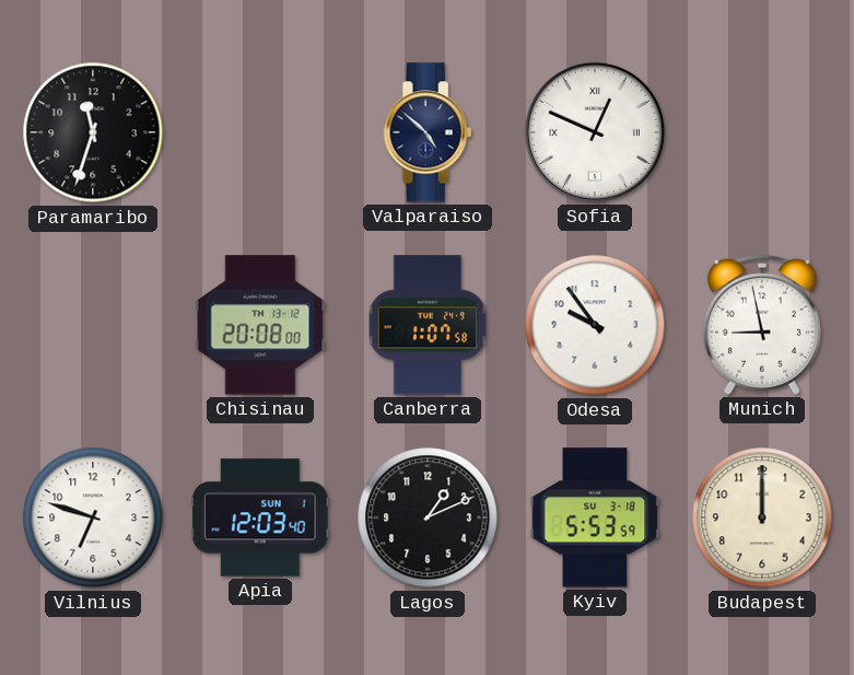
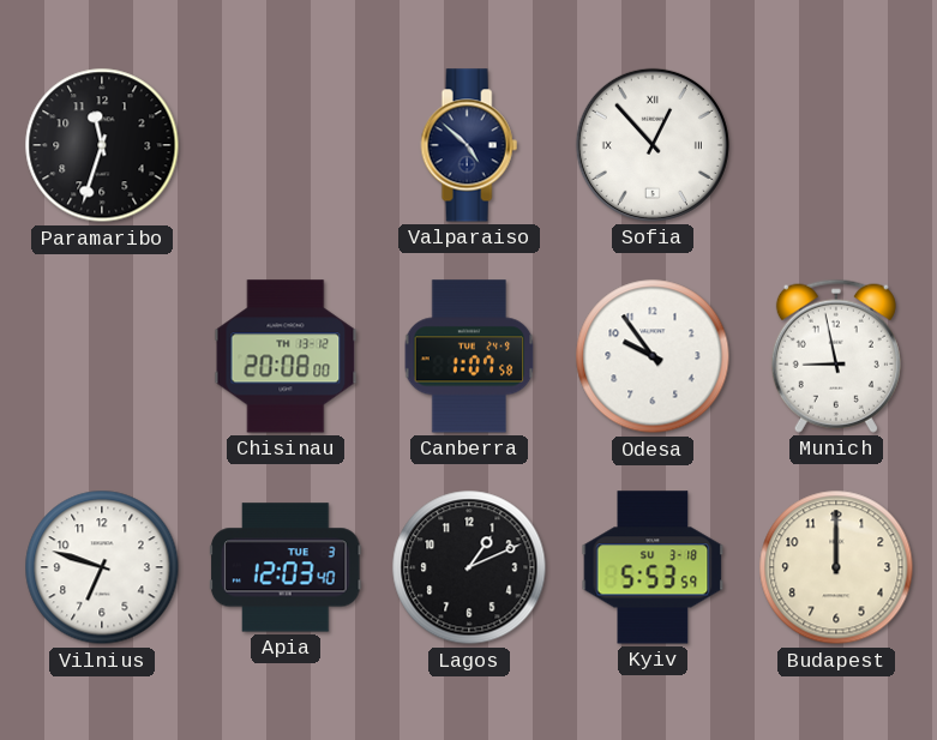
Sofia: 12:49 -> 12:53
Apia date: SUN 1 -> TUE 3
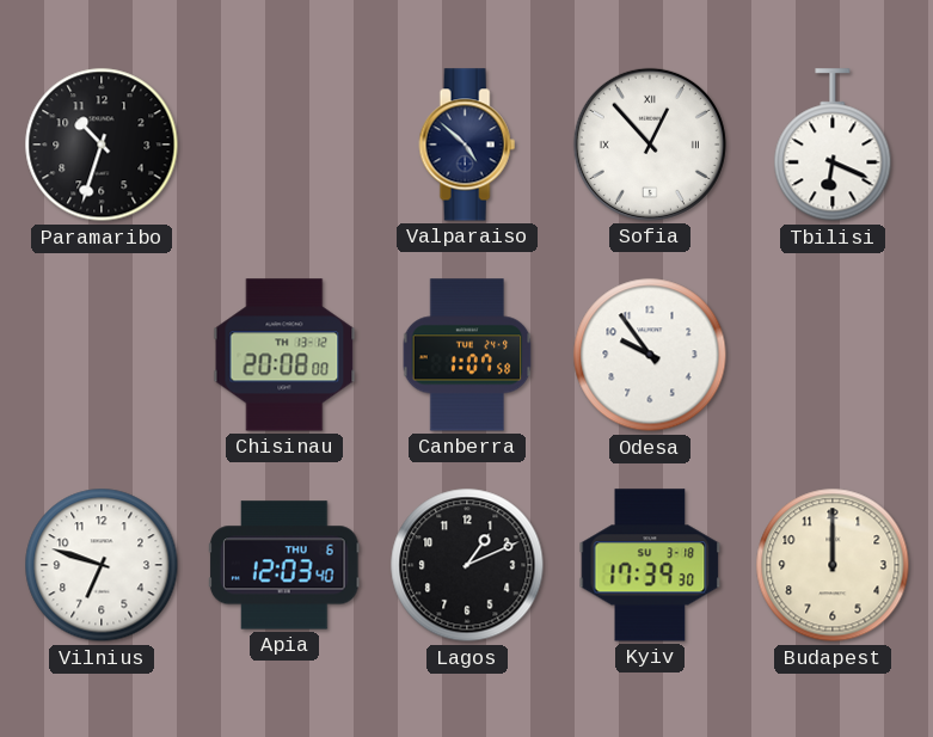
Paramaribo: 11:33 -> 10:33
Tbilisi: none -> 6:19
Munich: 8:58 -> none
Apia date: TUE 3 -> THU 6
Kyiv: 5:53 -> 17:39
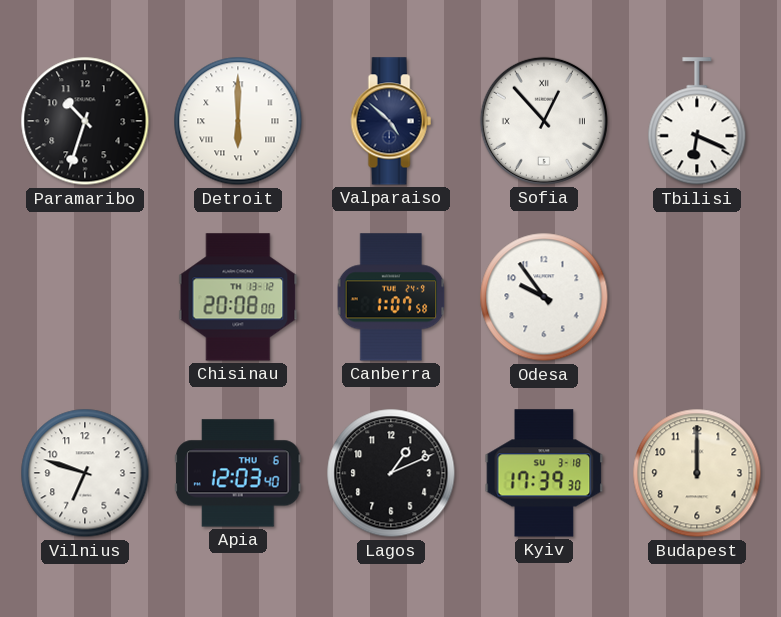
Detroit: none -> 6:00
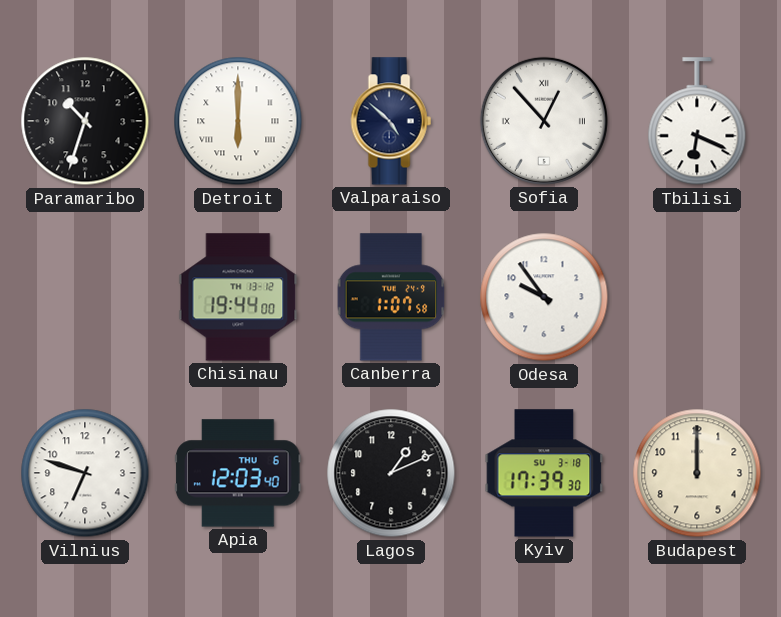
Chisinau: 20:08 -> 19:44
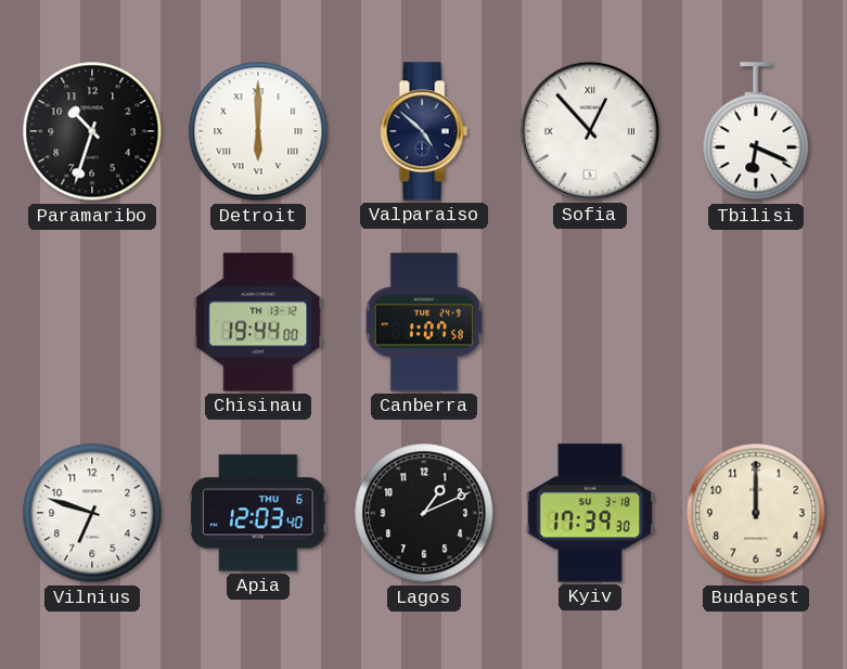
Odesa: 9:54 -> none
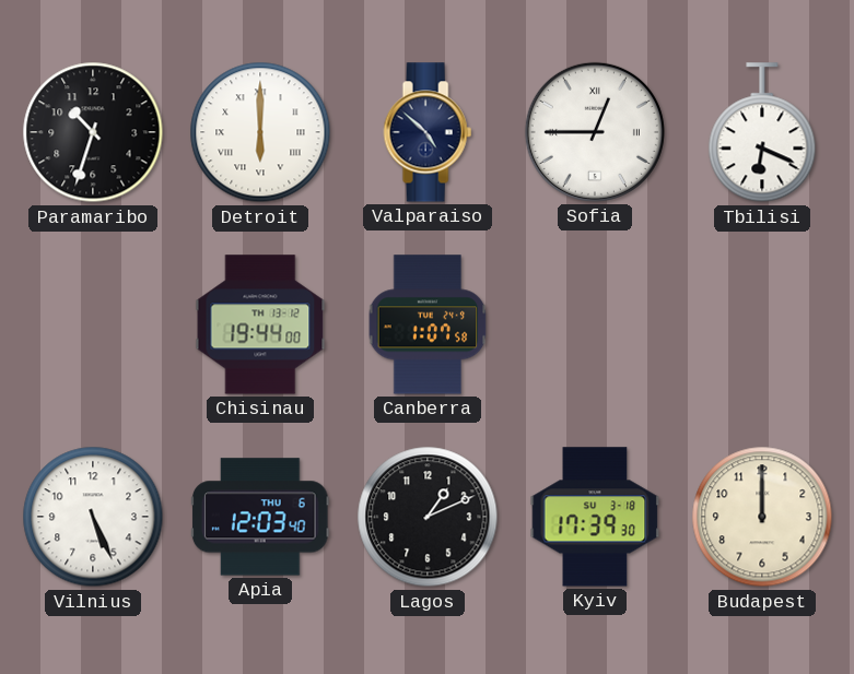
Sofia: 12:53 -> 12:45
Vilnius: 6:48 -> 5:26
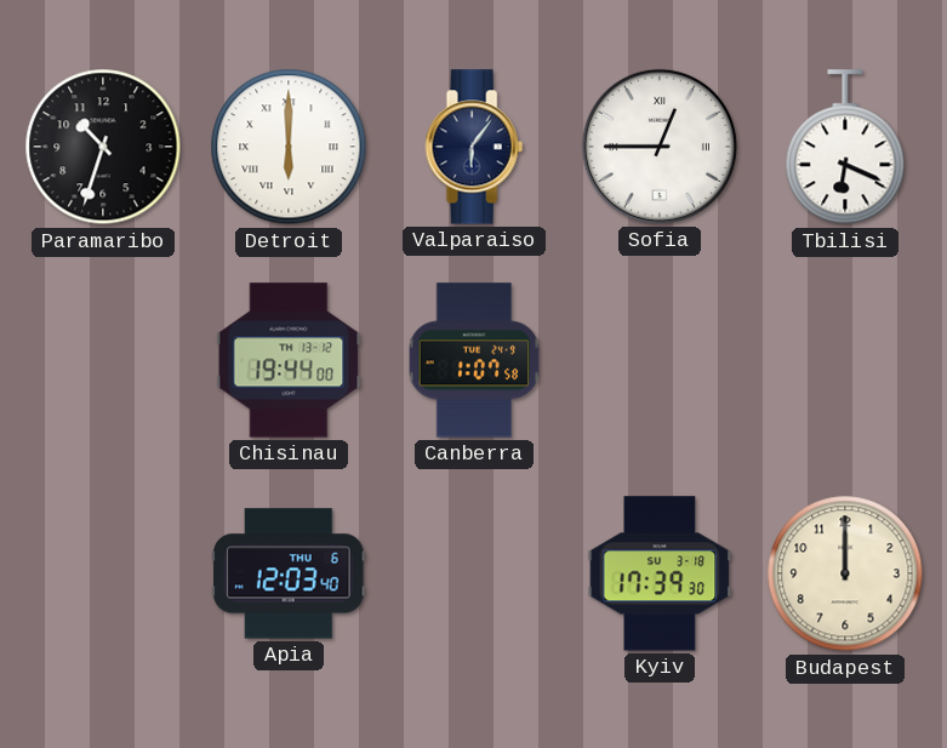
Valparaiso: 4:52 -> 6:06
Vilnius: 5:26 -> none
Lagos: 1:11 -> none
